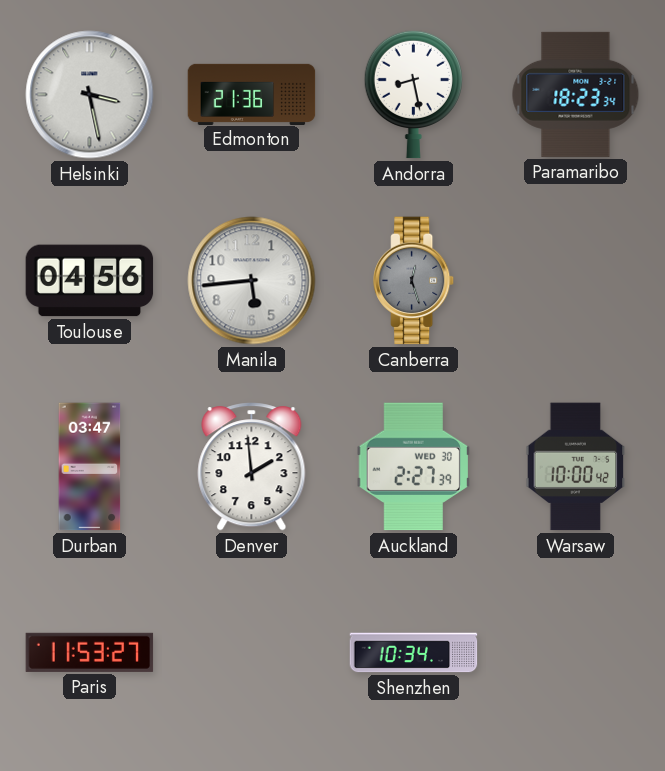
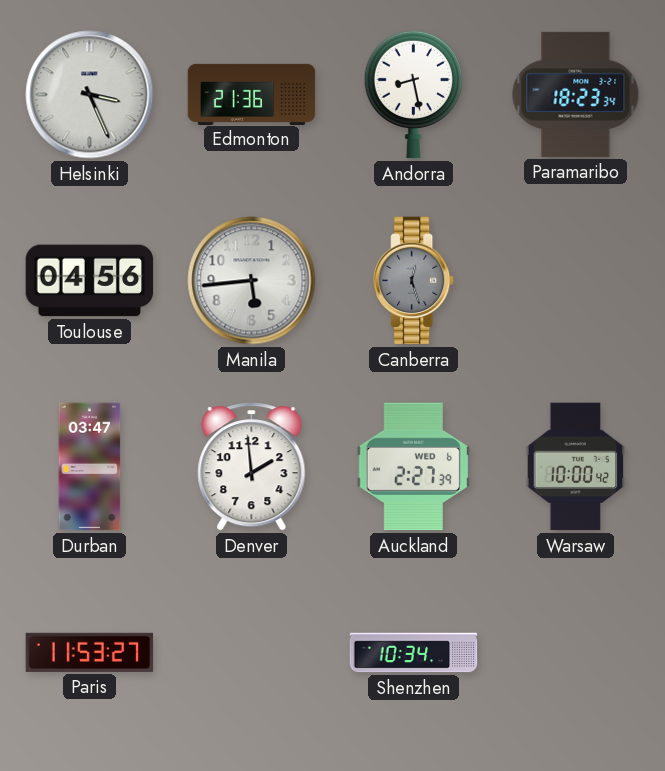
Helsinki: 3:28 -> 3:26
Auckland date: WED 30 -> WED 6
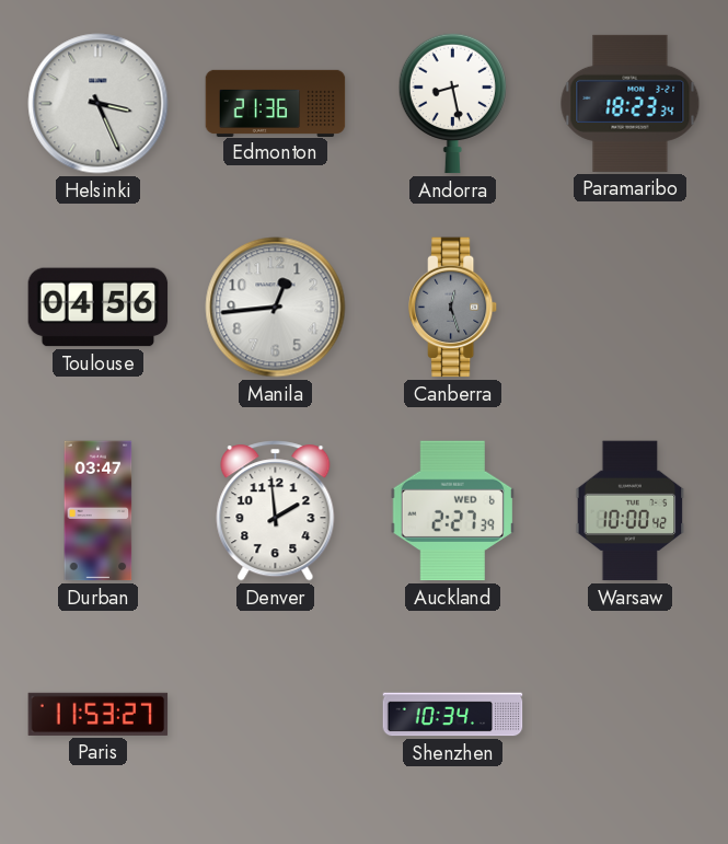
Manila: 5:44 -> 12:44
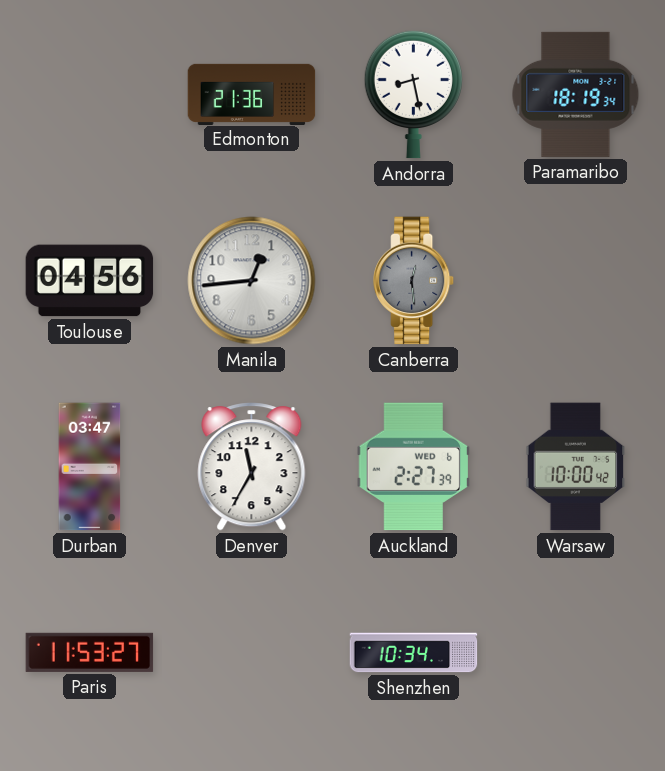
Helsinki: 3:26 -> none
Paramaribo: 18:23 -> 18:19
Canberra: 12:27 -> 12:29
Denver: 1:59 -> 11:35
